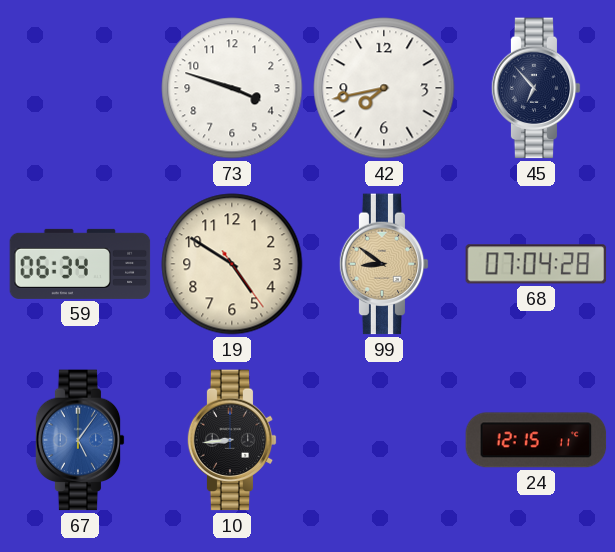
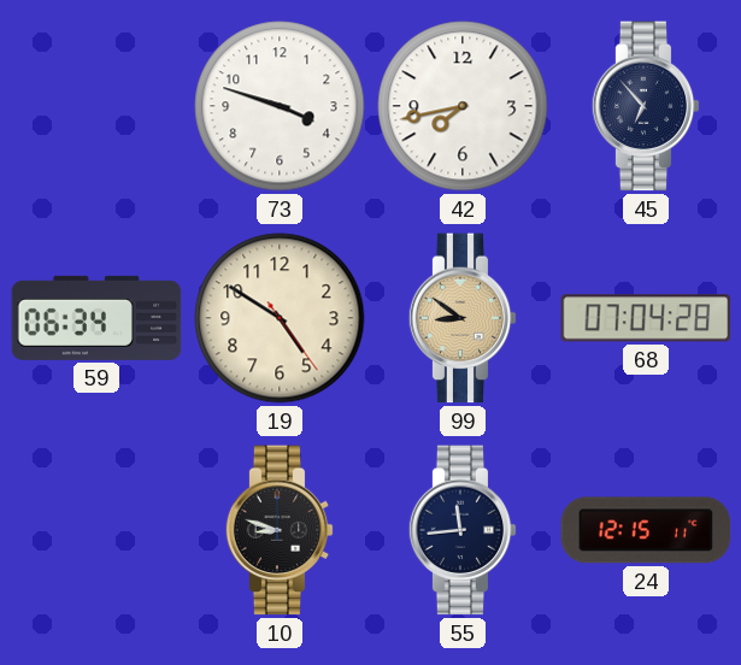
67: 5:06 -> none
10: 8:44 -> 8:48
55: none -> 11:44
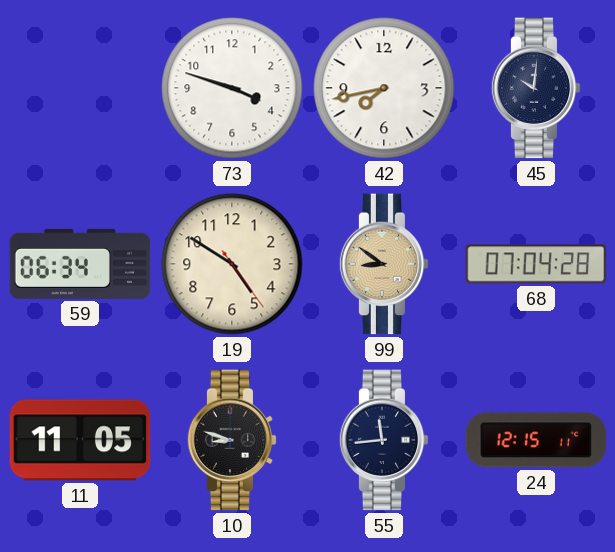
45: 6:53 -> 10:01
11: none -> 11:05
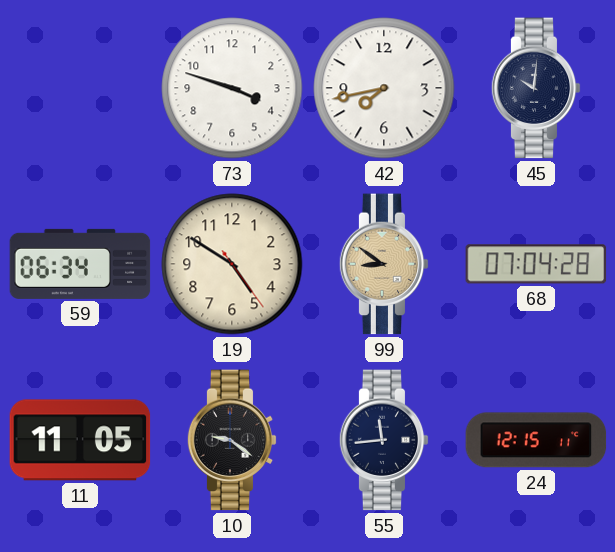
10: 8:48 -> 9:21
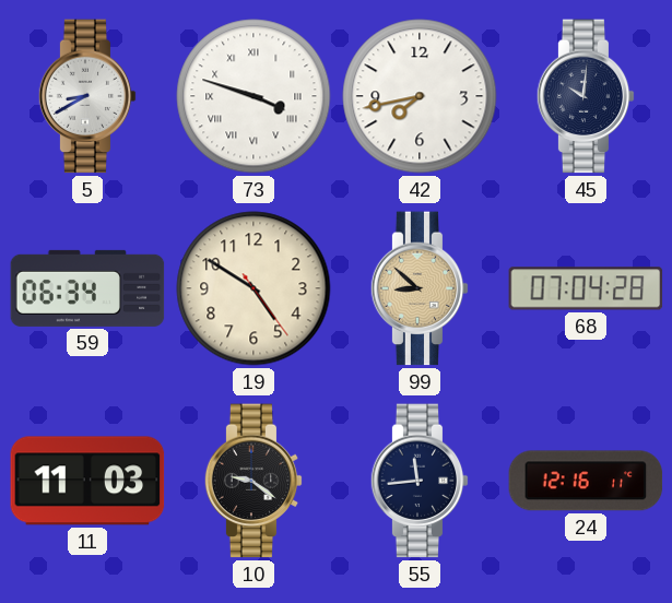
5: none -> 8:40
73 numerals: Arabic -> Roman
99: 8:51 -> 8:52
11: 11:05 -> 11:03
24: 12:15 -> 12:16
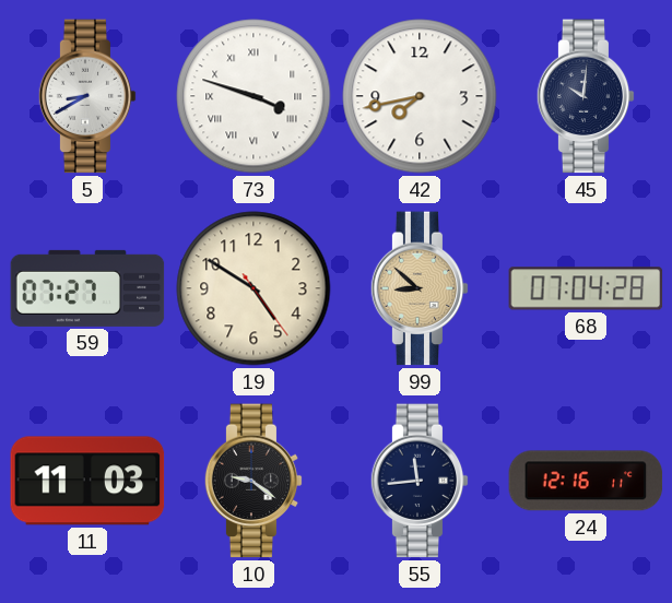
59: 06:34 -> 07:27
